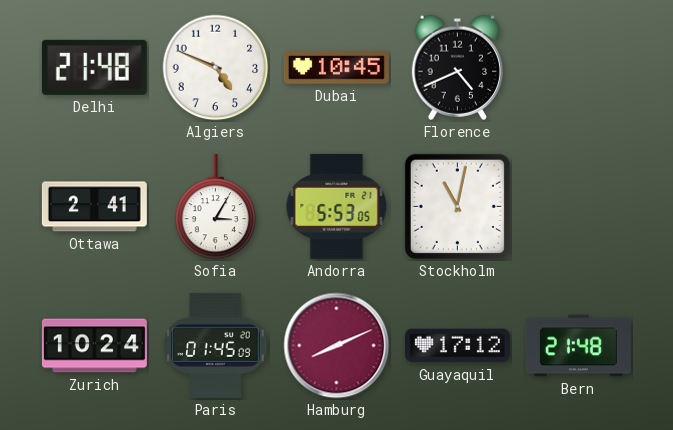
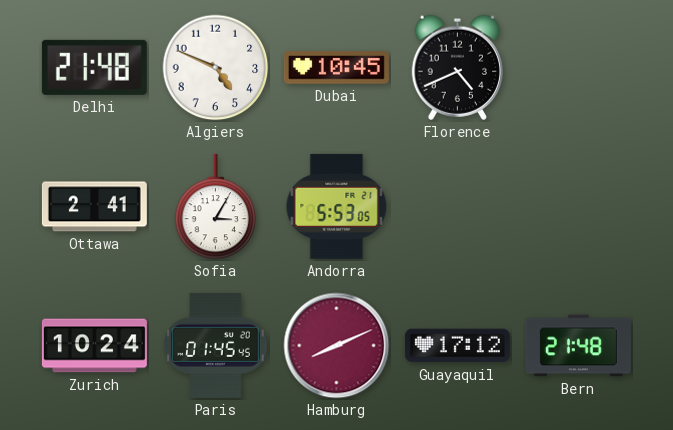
Stockholm: 11:02 -> none
Paris: 01:45:09 -> 01:45:45
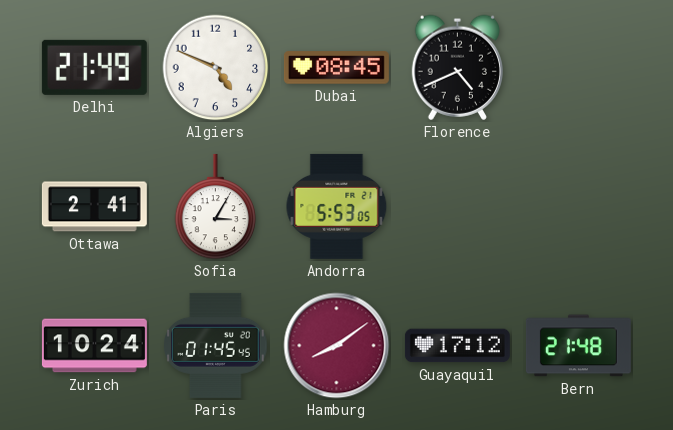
Delhi: 21:48 -> 21:49
Dubai: 10:45 -> 08:45
Hamburg: 8:11 -> 8:09
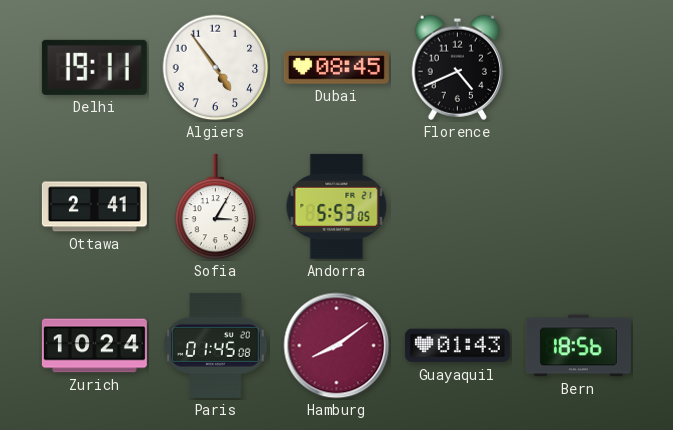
Delhi: 21:49 -> 19:11
Algiers: 4:49 -> 4:54
Paris: 01:45:45 -> 01:45:08
Guayaquil: 17:12 -> 01:43
Bern: 21:48 -> 18:56
